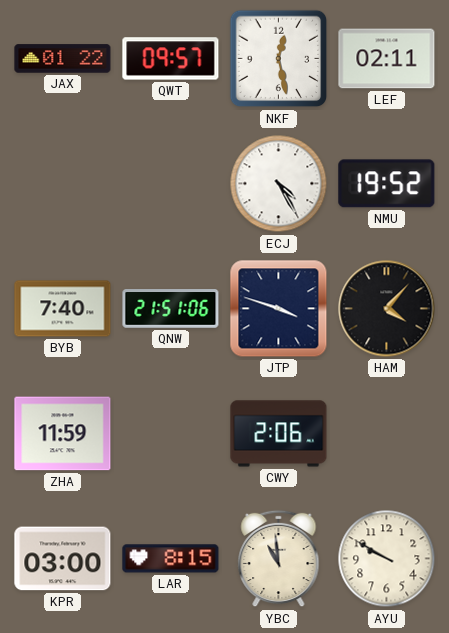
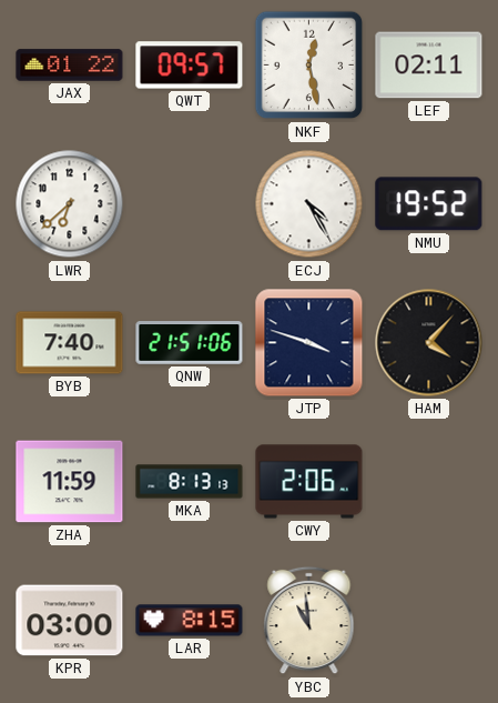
LWR: none -> 6:38
MKA: none -> 8:13
AYU: 9:50 -> none
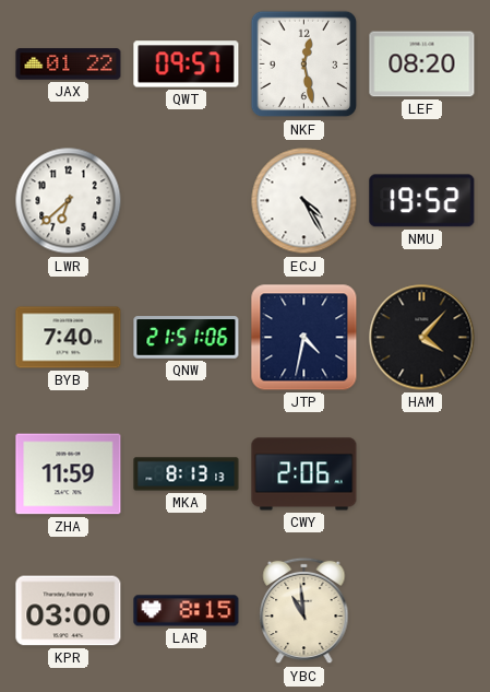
LEF: 02:11 -> 08:20
JTP: 3:48 -> 4:32
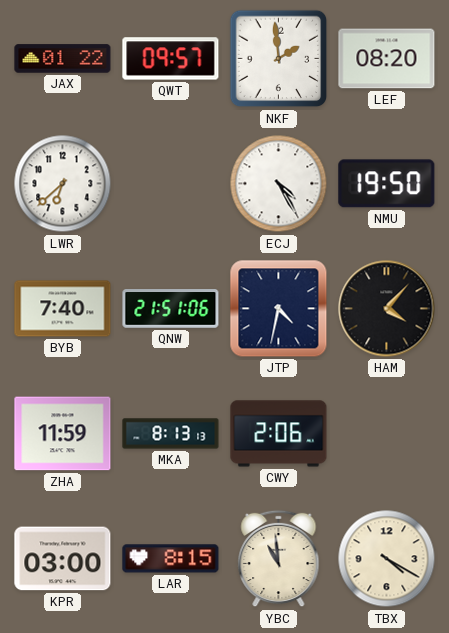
NKF: 12:28 -> 1:59
NMU: 19:52 -> 19:50
TBX: none -> 4:20
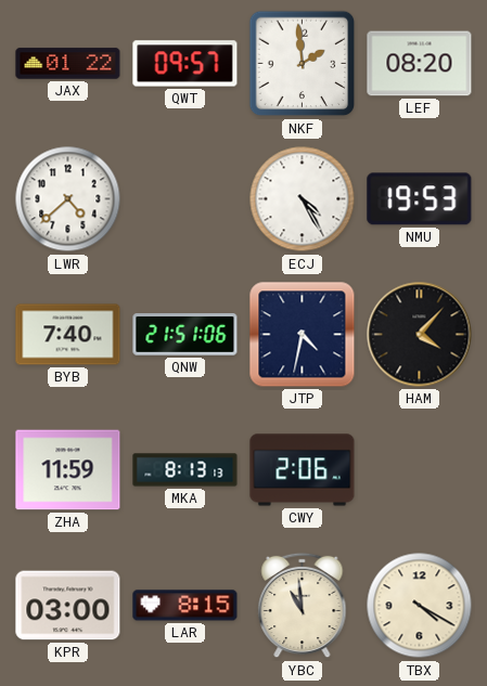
LWR: 6:38 -> 4:38
NMU: 19:50 -> 19:53
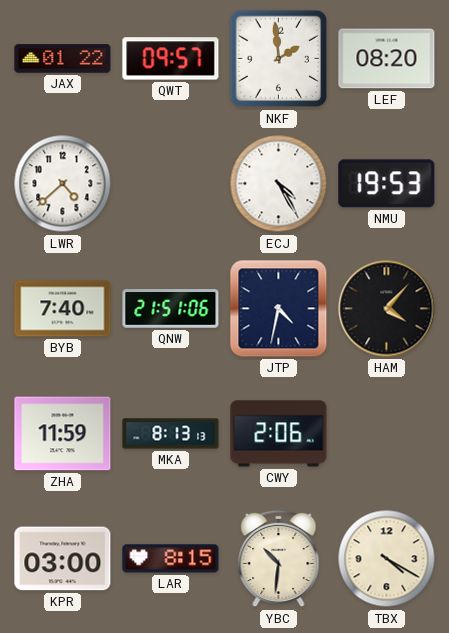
YBC: 10:59 -> 10:31
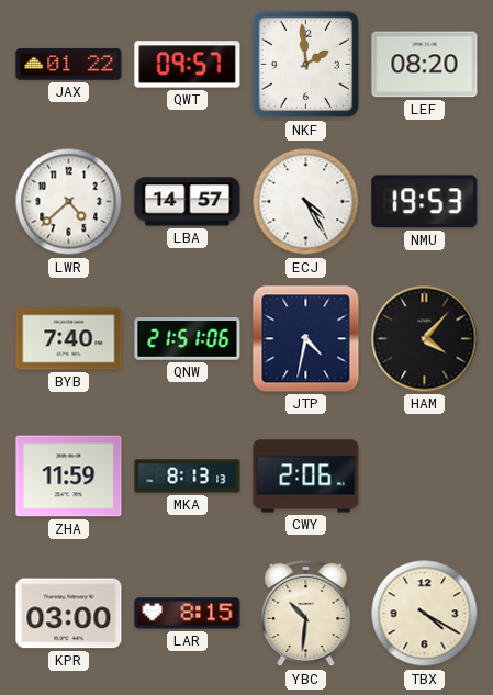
LBA: none -> 14:57
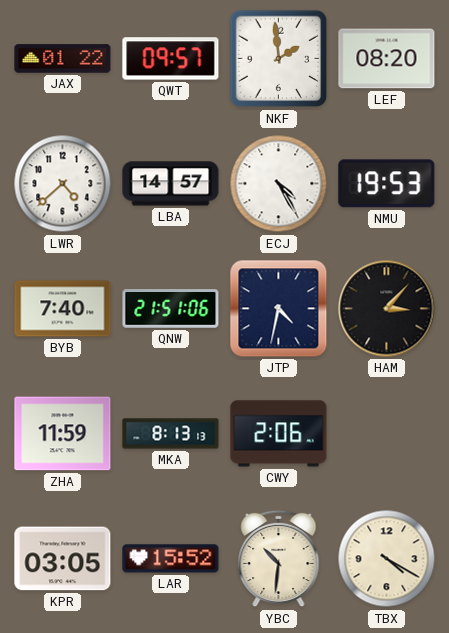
HAM: 4:07 -> 3:07
KPR: 03:00 -> 03:05
LAR: 8:15 -> 15:52
